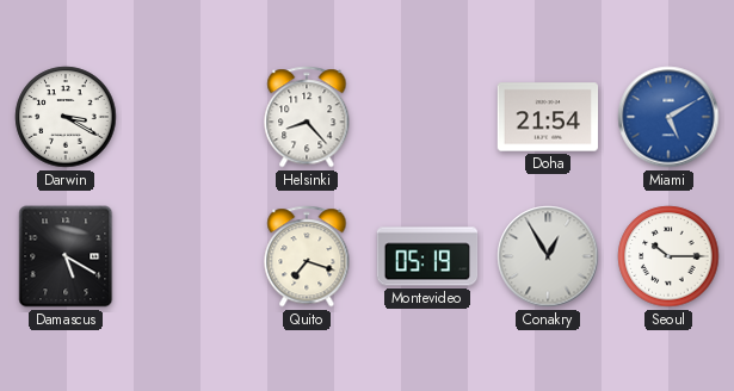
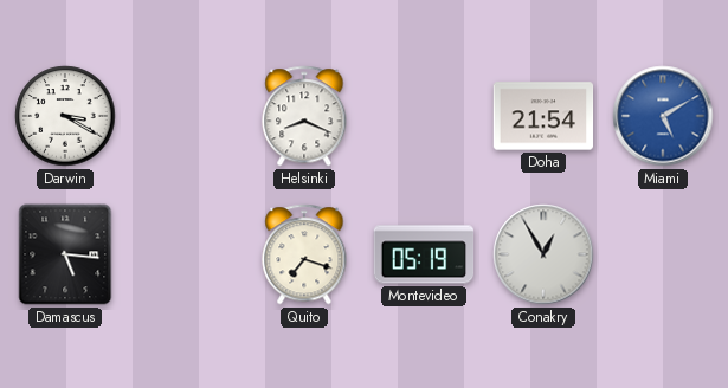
Helsinki: 8:23 -> 8:19
Damascus: 5:20 -> 5:16
Seoul: 10:15 -> none
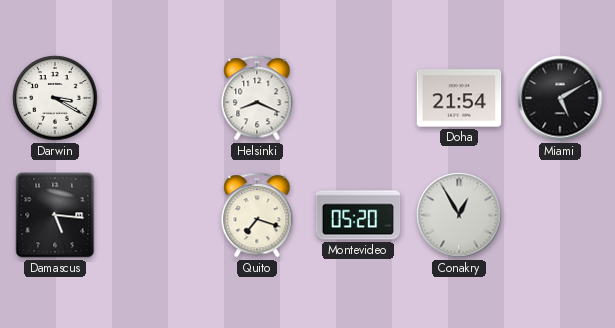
Miami dial: blue -> black
Montevideo: 05:19 -> 05:20
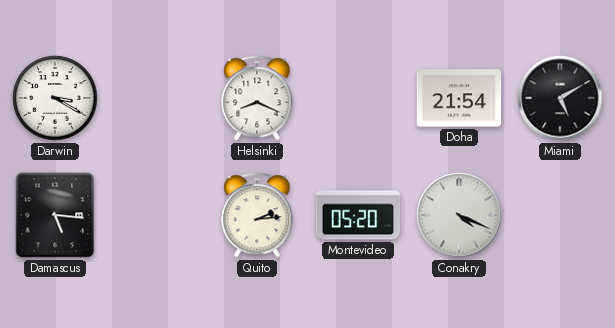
Quito: 7:18 -> 2:14
Conakry: 12:55 -> 4:19
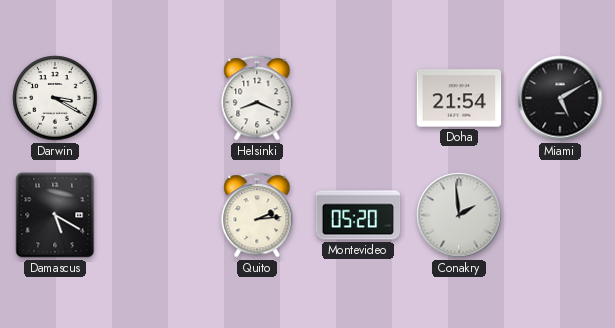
Damascus: 5:16 -> 5:20
Conakry: 4:19 -> 1:59
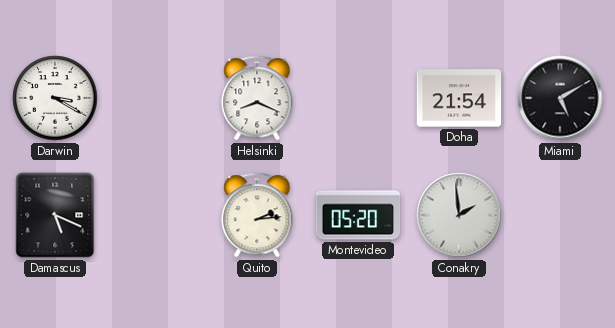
Damascus: 5:20 -> 5:19
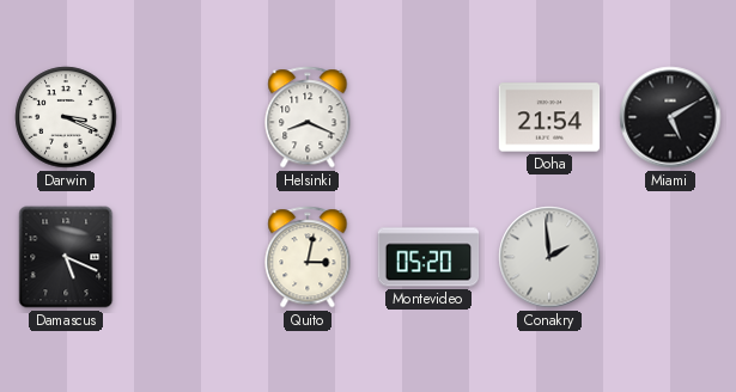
Darwin: 3:20 -> 3:19
Quito: 2:14 -> 3:02
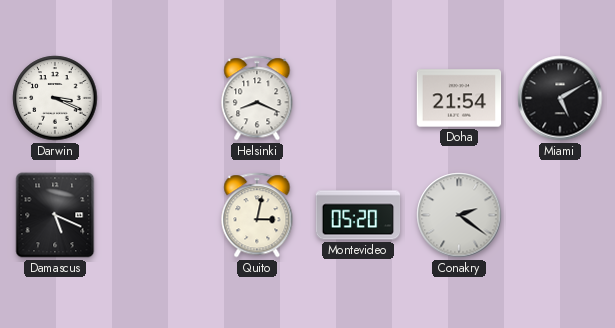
Conakry: 1:59 -> 2:21
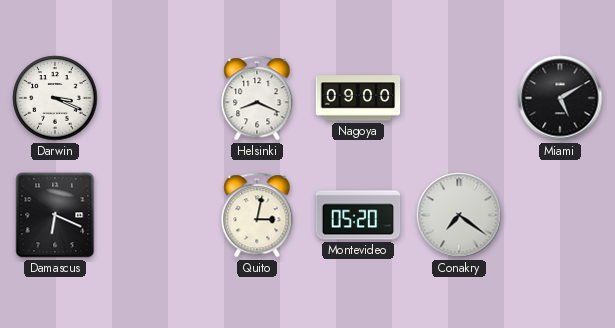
Nagoya: none -> 09:00
Doha: 21:54 -> none
Damascus: 5:19 -> 6:19
Conakry: 2:21 -> 7:21
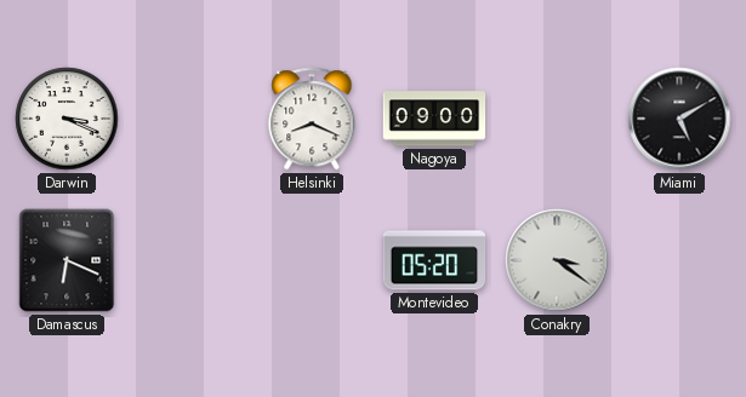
Quito: 3:02 -> none
Conakry: 7:21 -> 3:21
